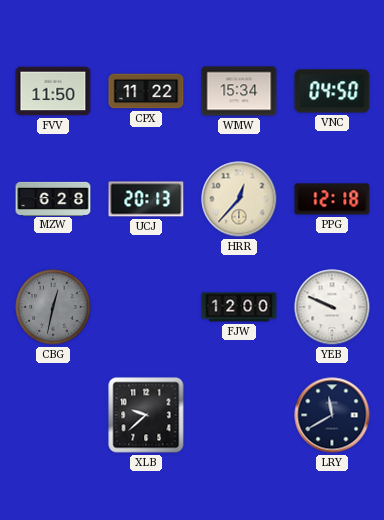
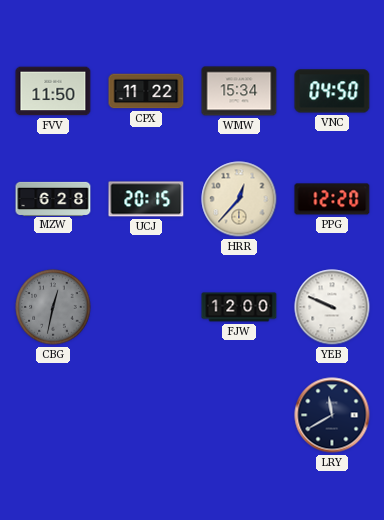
UCJ: 20:13 -> 20:15
PPG: 12:18 -> 12:20
XLB: 9:38 -> none
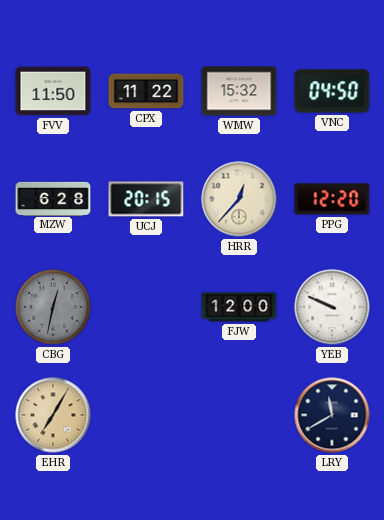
WMW: 15:34 -> 15:32
EHR: none -> 7:05
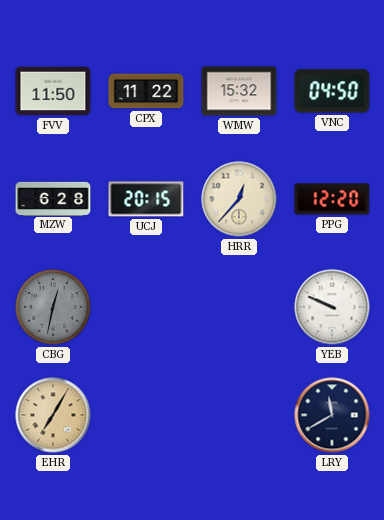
FJW: 12:00 -> none
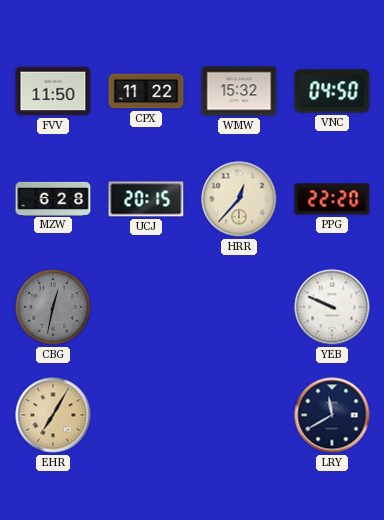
PPG: 12:20 -> 22:20
